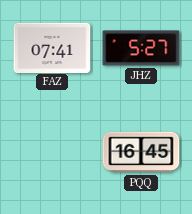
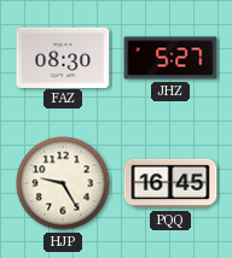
FAZ: 07:41 -> 08:30
HJP: none -> 9:25
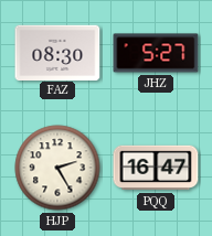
HJP: 9:25 -> 2:25
PQQ: 16:45 -> 16:47
